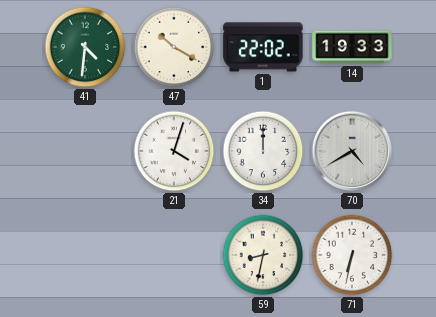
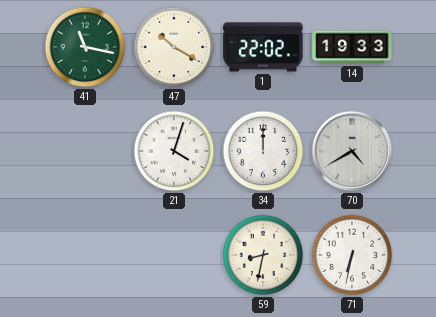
41: 4:31 -> 11:17
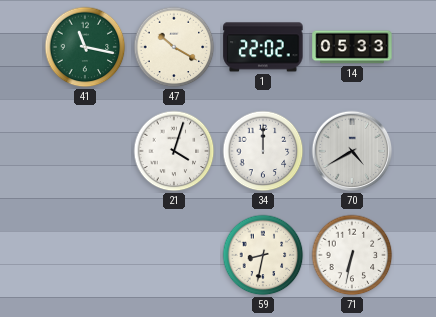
14: 19:33 -> 05:33
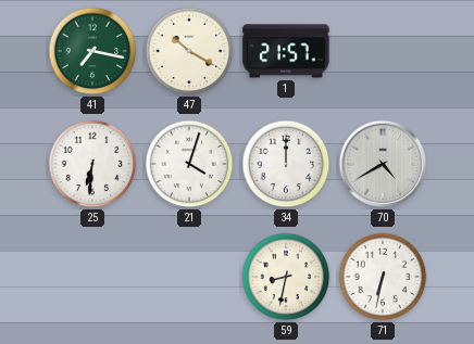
41: 11:17 -> 7:17
1: 22:02 -> 21:57
14: 05:33 -> none
25: none -> 6:31
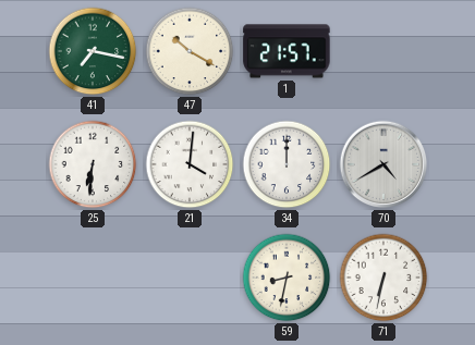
21: 4:03 -> 4:01
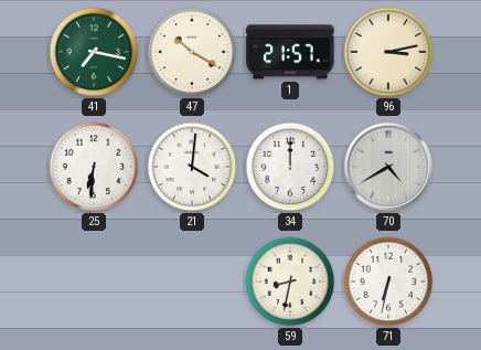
96: none -> 3:13
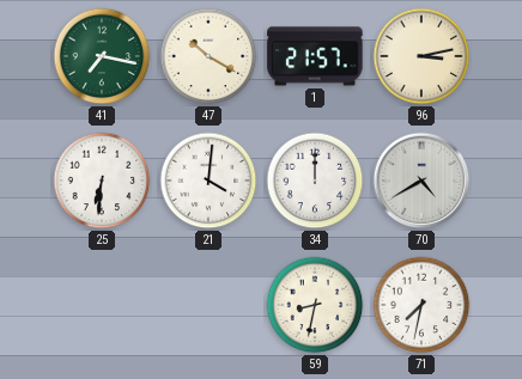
71: 6:32 -> 7:32
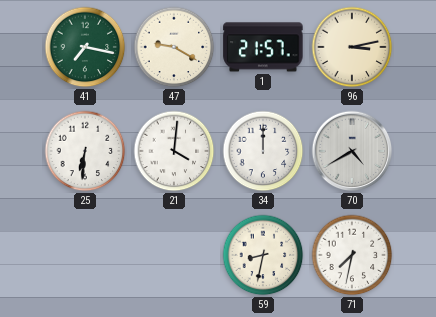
47: 10:20 -> 9:20
